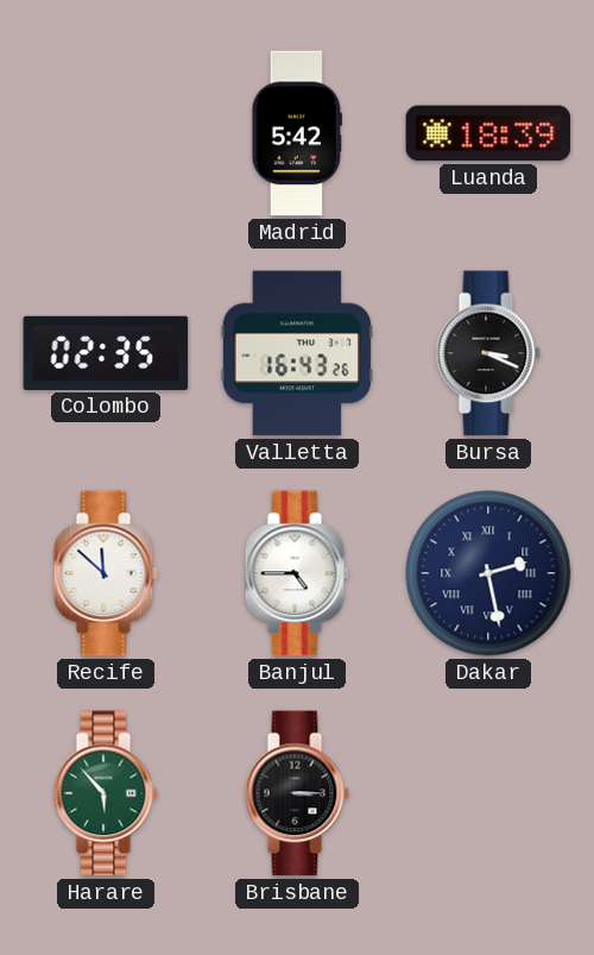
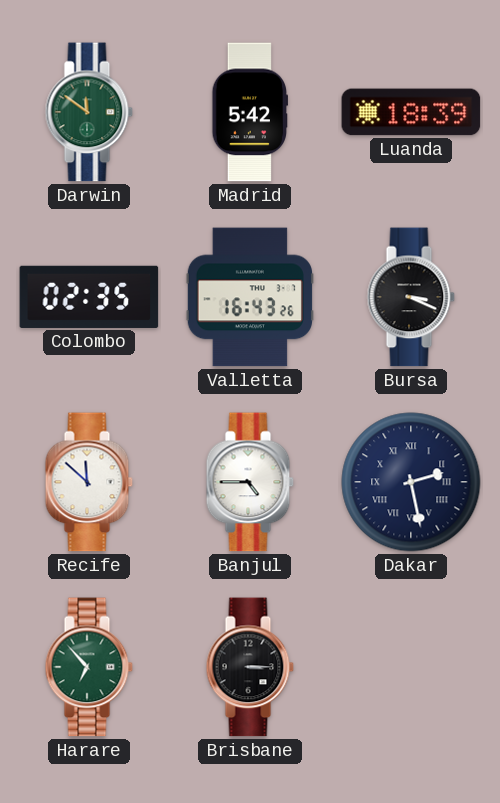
Darwin: none -> 11:51
Harare: 5:53 -> 6:53
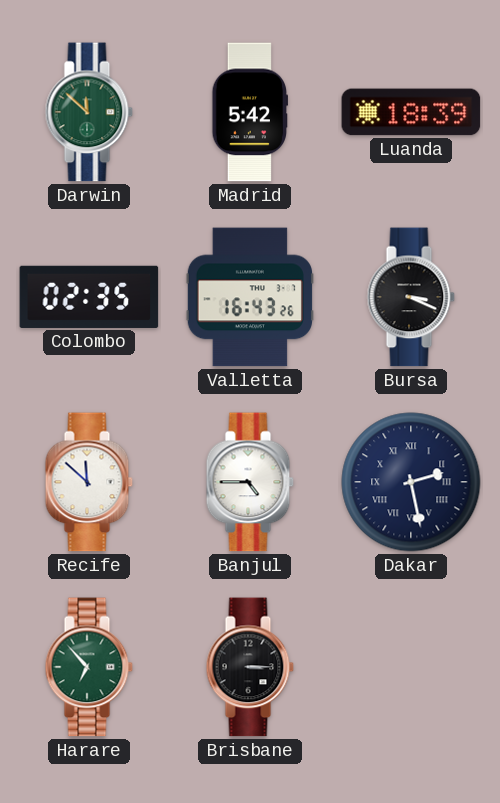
Darwin: 11:51 -> 11:52
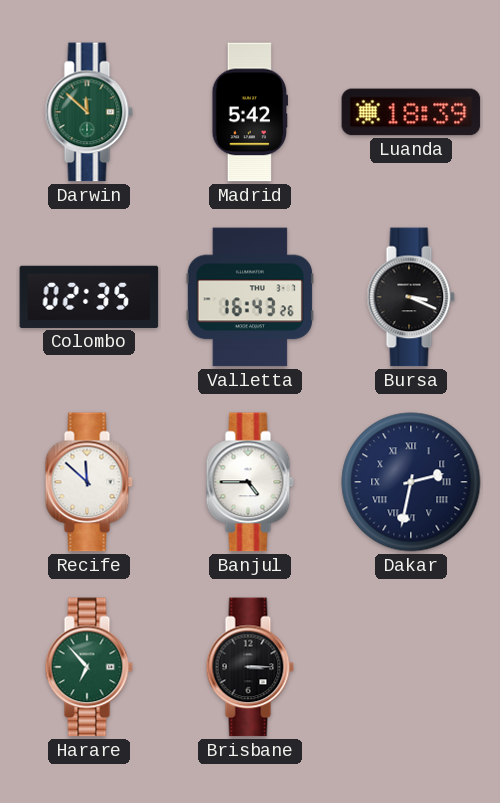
Dakar: 2:28 -> 2:32
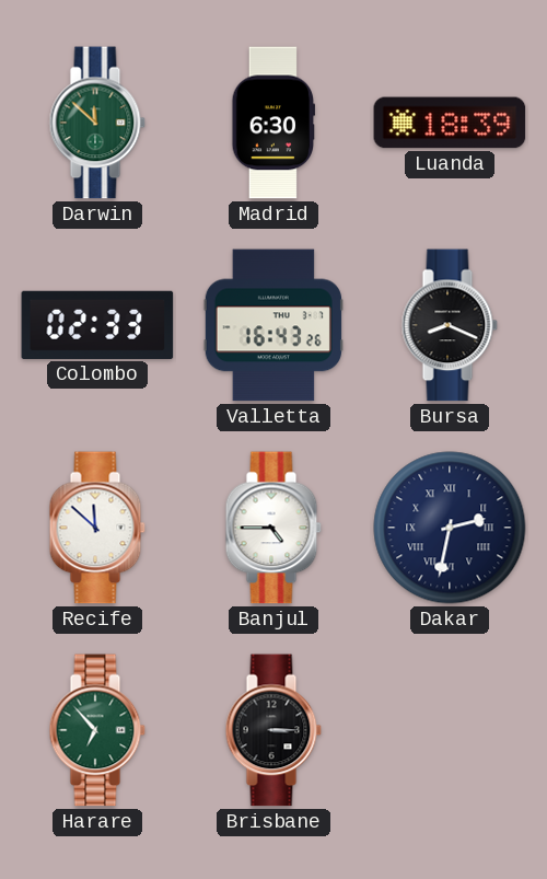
Madrid: 5:42 -> 6:30
Colombo: 02:35 -> 02:33
Bursa: 3:19 -> 8:19
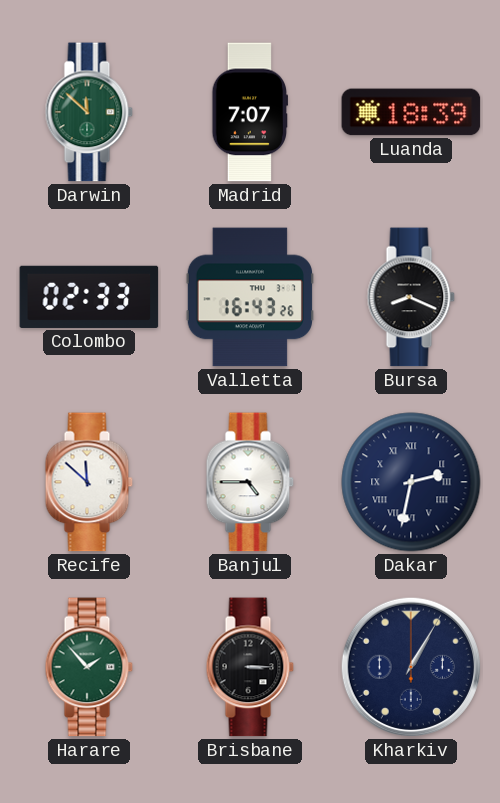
Madrid: 6:30 -> 7:07
Harare: 6:53 -> 1:53
Kharkiv: none -> 1:05
